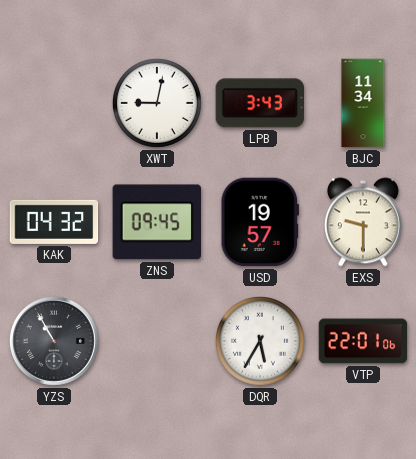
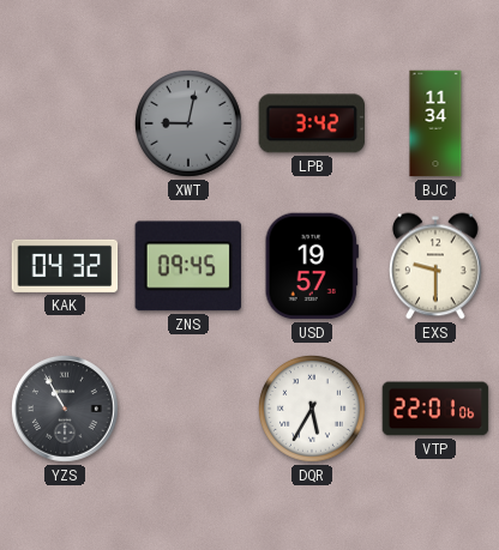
XWT dial: white -> grey
LPB: 3:43 -> 3:42
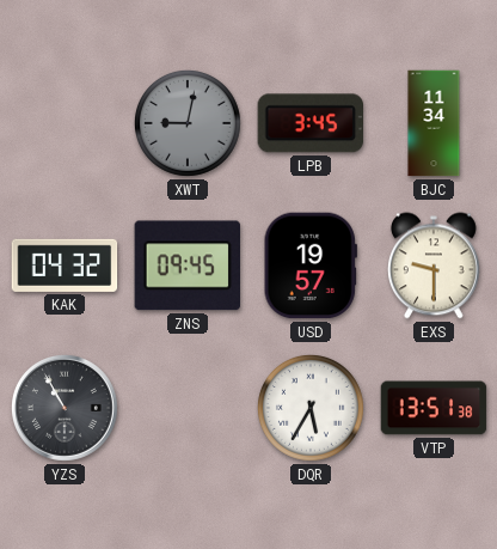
LPB: 3:42 -> 3:45
VTP: 22:01 -> 13:51
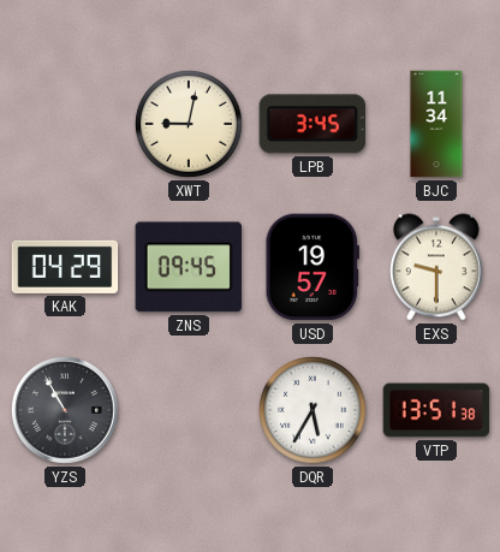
XWT dial: grey -> cream
KAK: 04:32 -> 04:29
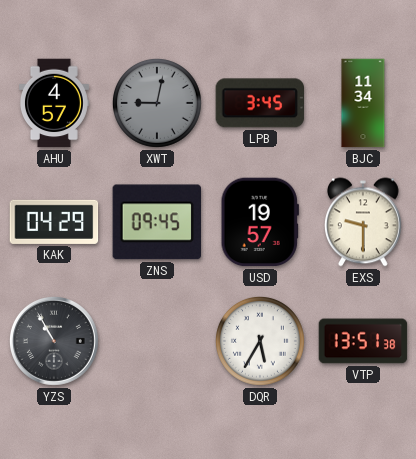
AHU: none -> 4:57
XWT dial: cream -> grey
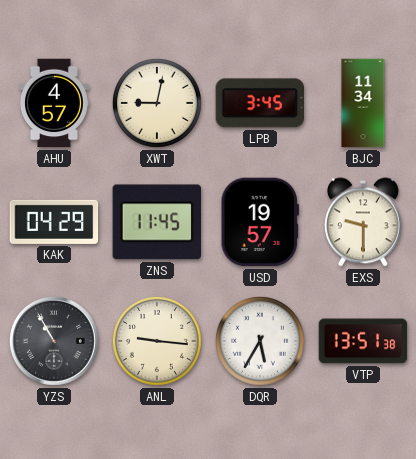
XWT dial: grey -> cream
ZNS: 09:45 -> 11:45
ANL: none -> 9:16
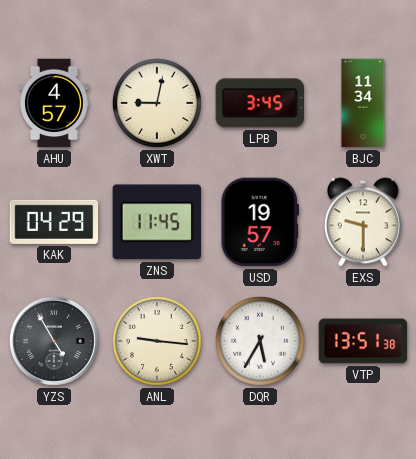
YZS: 10:55 -> 4:55
